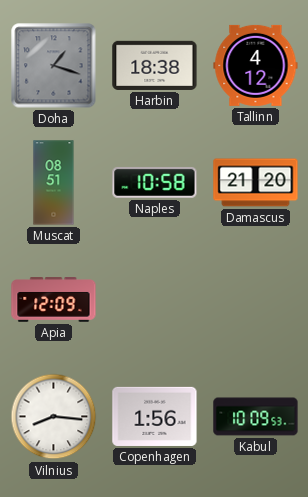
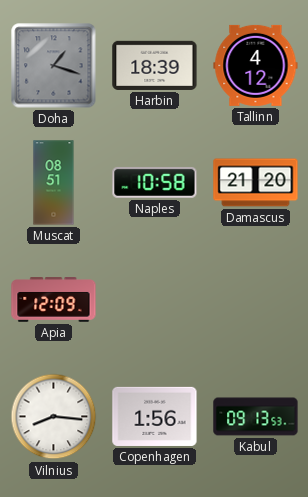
Harbin: 18:38 -> 18:39
Kabul: 10:09 -> 09:13
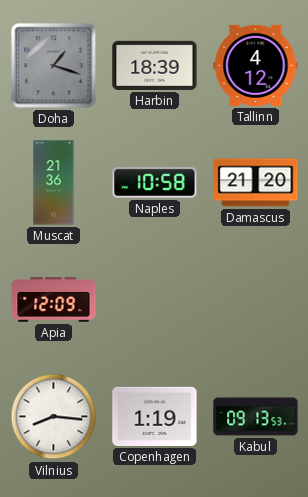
Muscat: 08:51 -> 21:36
Copenhagen: 1:56 -> 1:19
